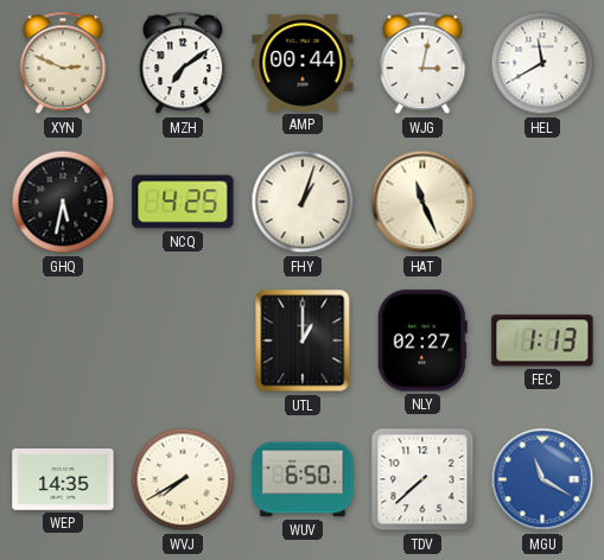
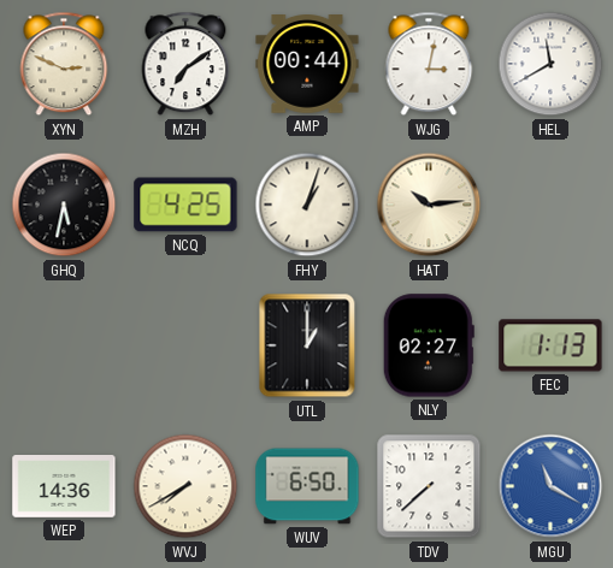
HAT: 11:26 -> 10:14
WEP: 14:35 -> 14:36
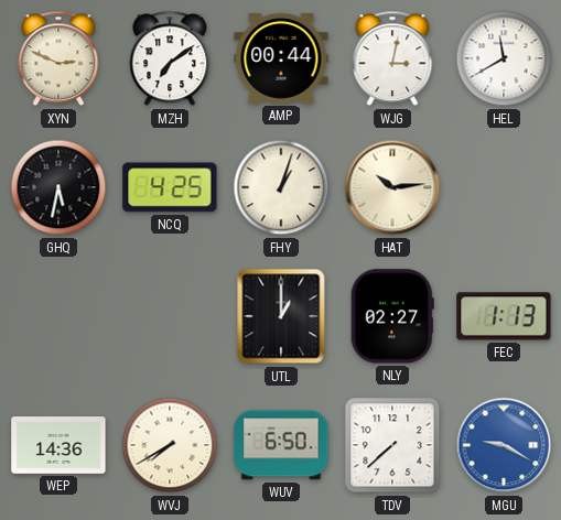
MGU: 11:20 -> 9:20
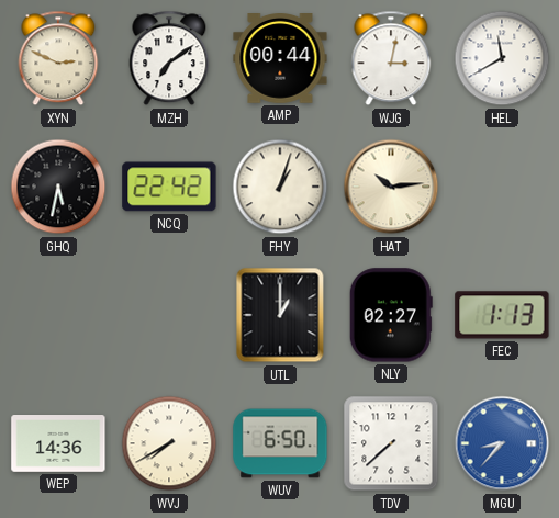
NCQ: 4:25 -> 22:42
MGU: 9:20 -> 8:37
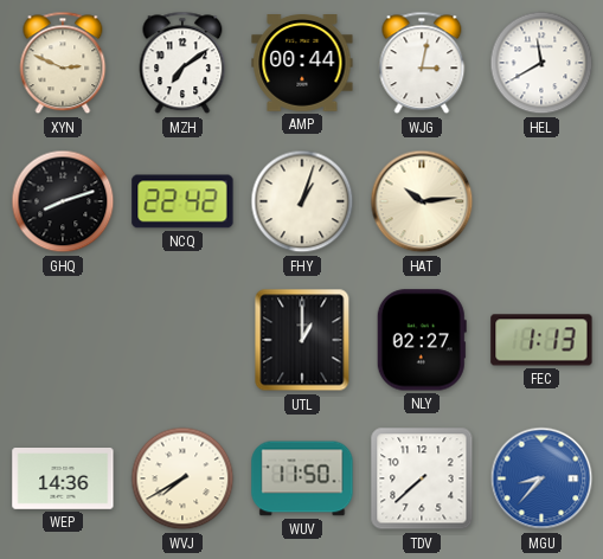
GHQ: 5:32 -> 8:12
WUV: 6:50 -> 11:50
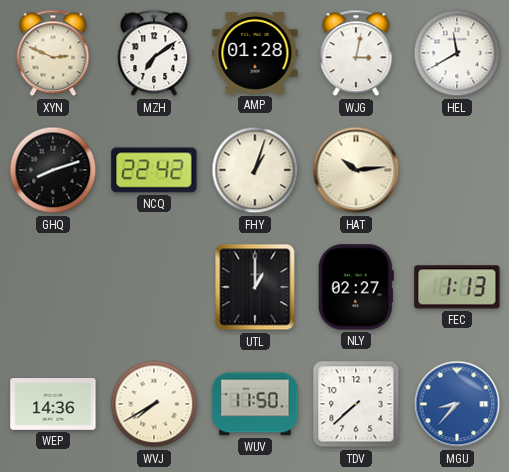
AMP: 00:44 -> 01:28
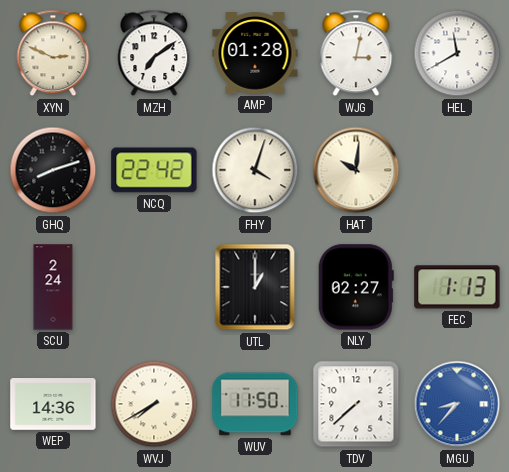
FHY: 1:03 -> 4:03
HAT: 10:14 -> 10:01
SCU: none -> 2:24
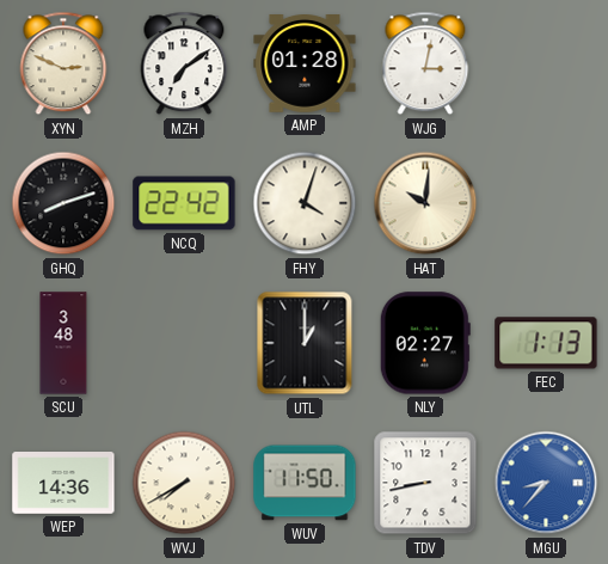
HEL: 11:40 -> none
SCU: 2:24 -> 3:48
TDV: 7:38 -> 8:43
